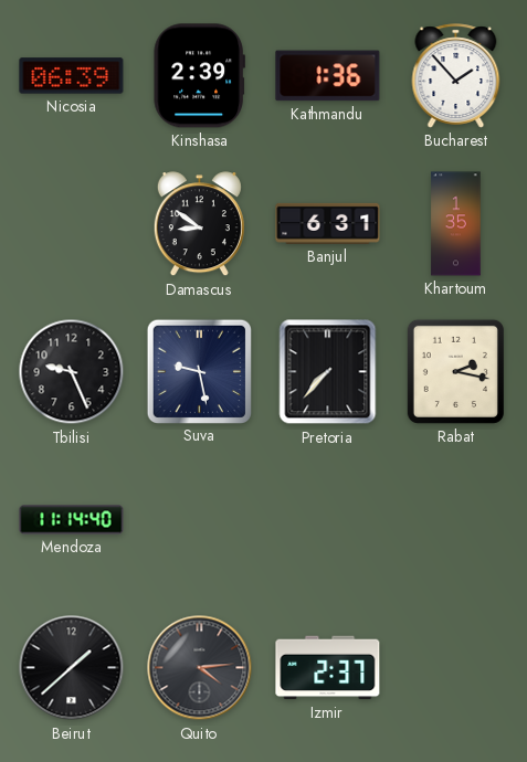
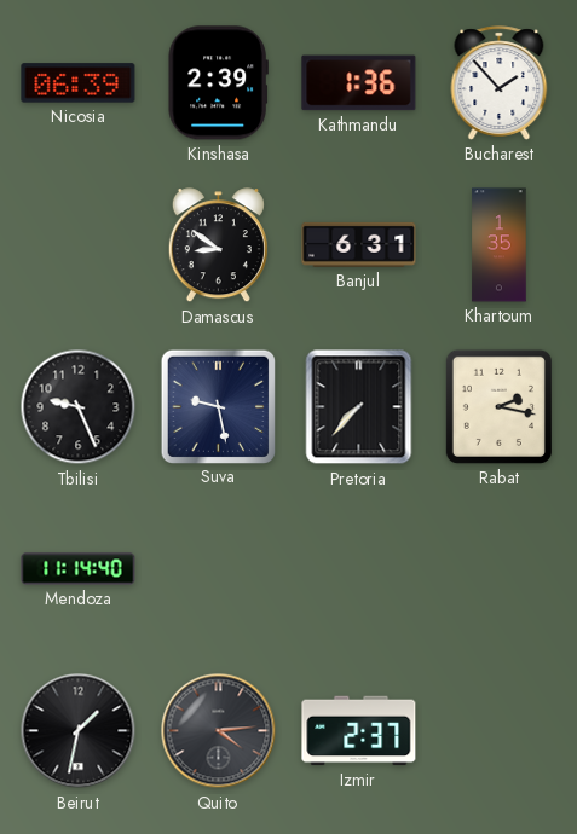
Beirut: 1:38 -> 1:32
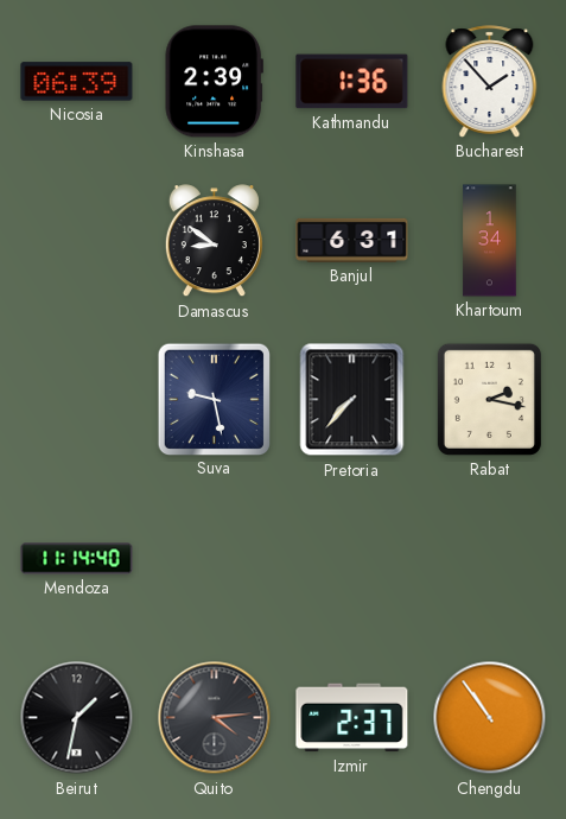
Khartoum: 1:35 -> 1:34
Tbilisi: 9:26 -> none
Chengdu: none -> 10:54
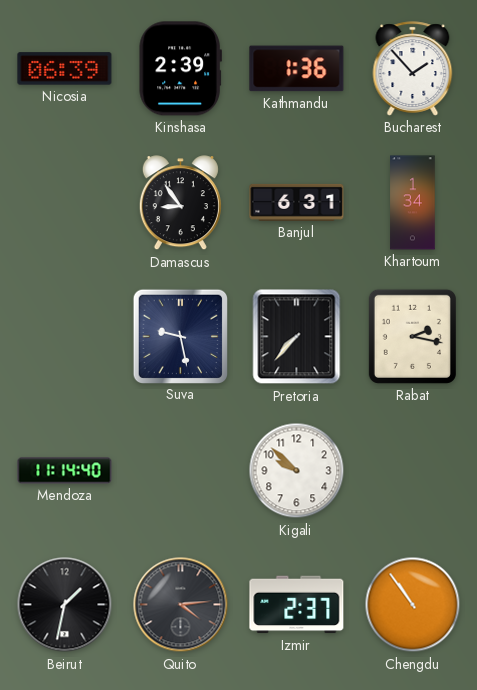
Damascus: 8:51 -> 8:54
Kigali: none -> 9:52
